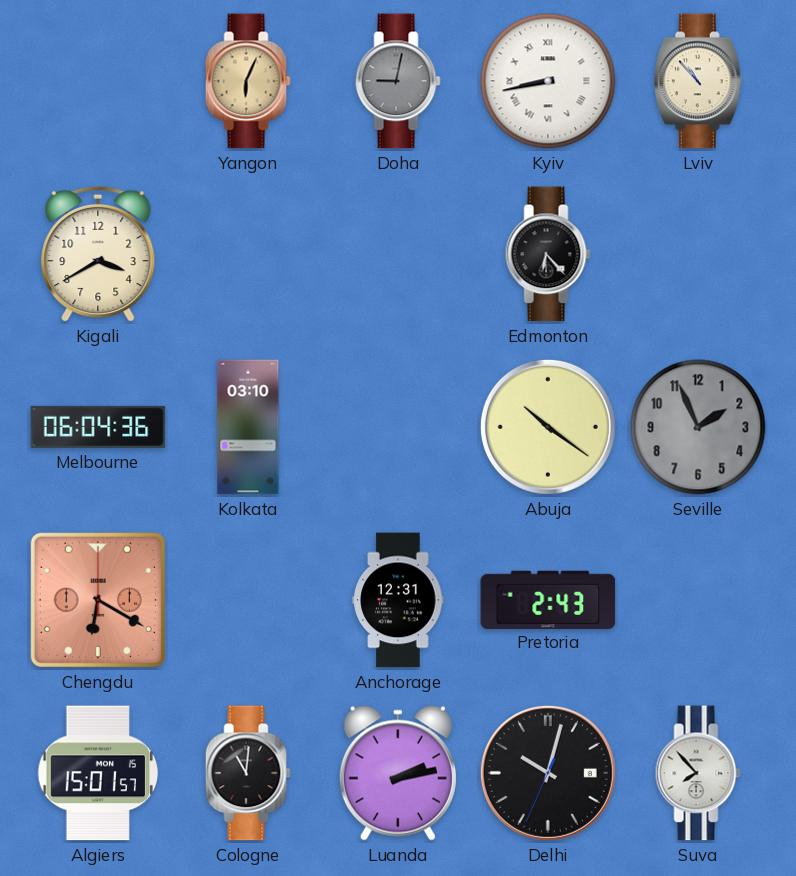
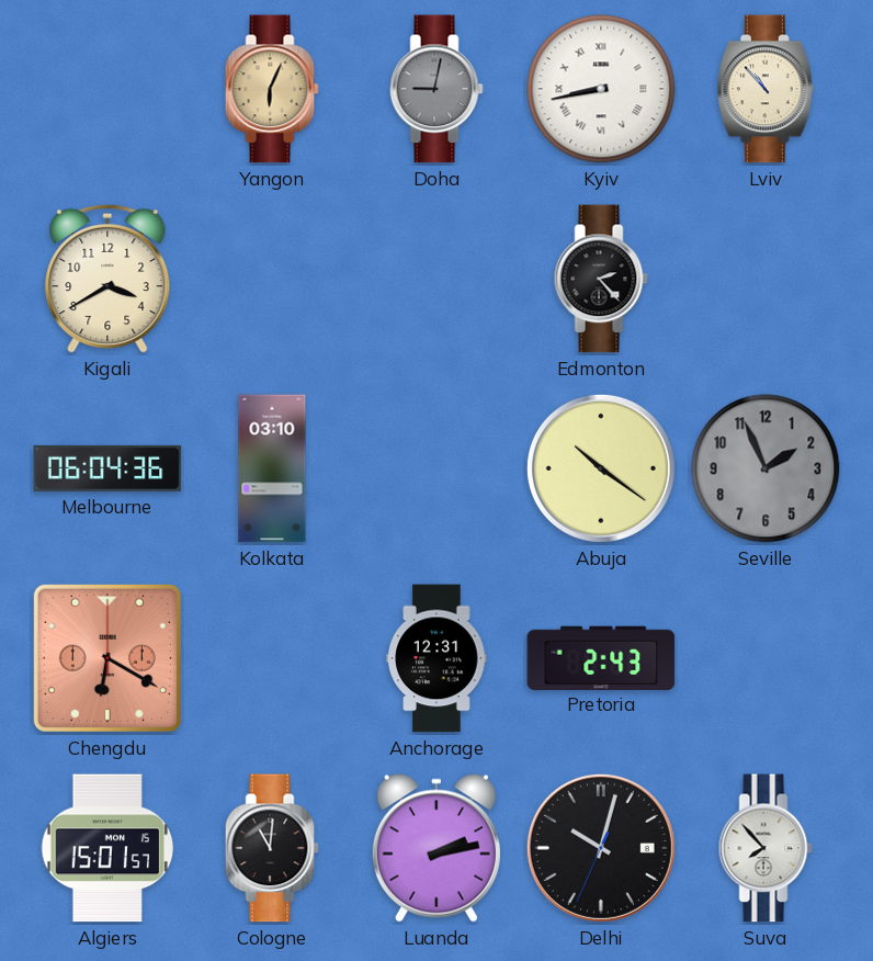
Edmonton: 6:23 -> 2:23
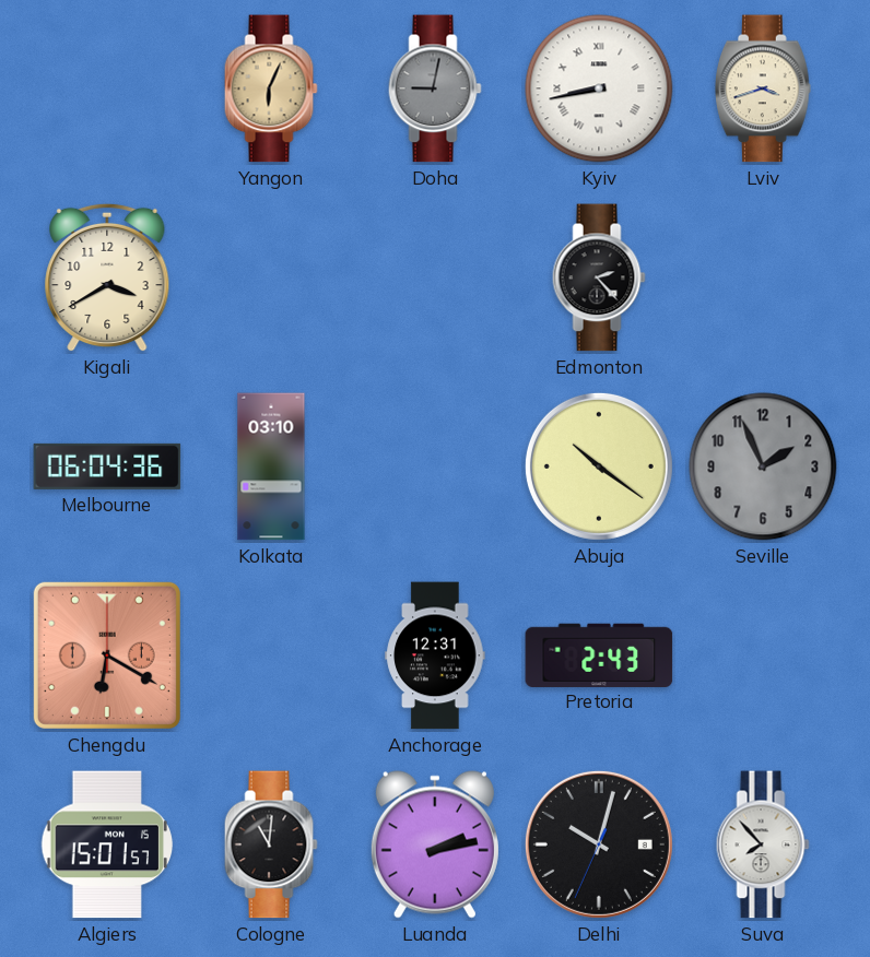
Lviv: 10:53 -> 3:42
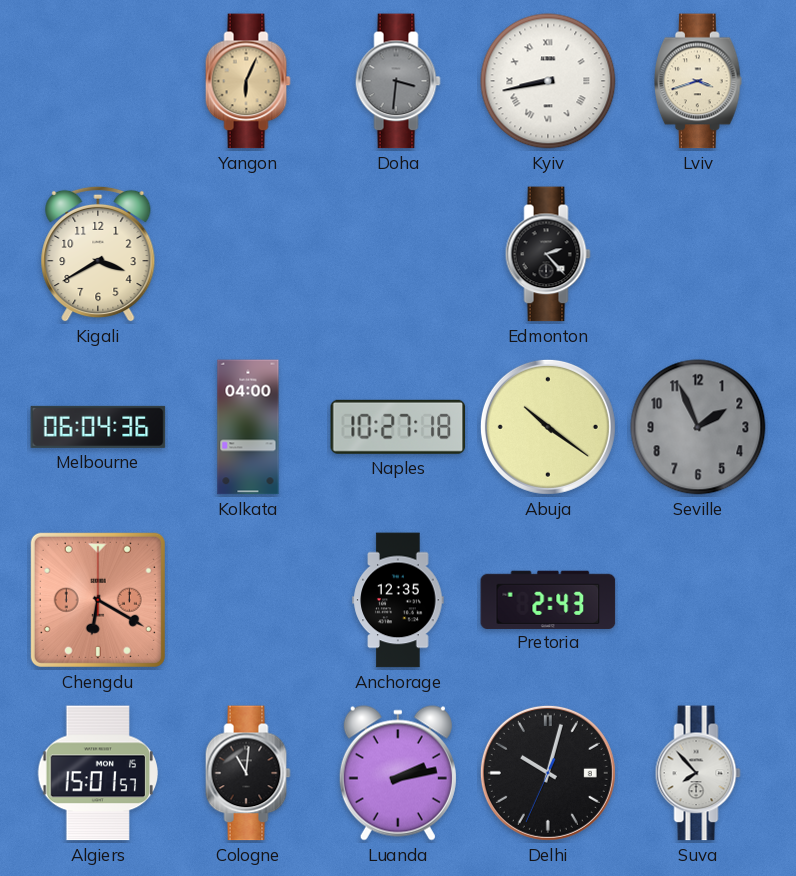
Doha: 9:02 -> 3:31
Kolkata: 03:10 -> 04:00
Naples: none -> 10:27
Anchorage: 12:31 -> 12:35
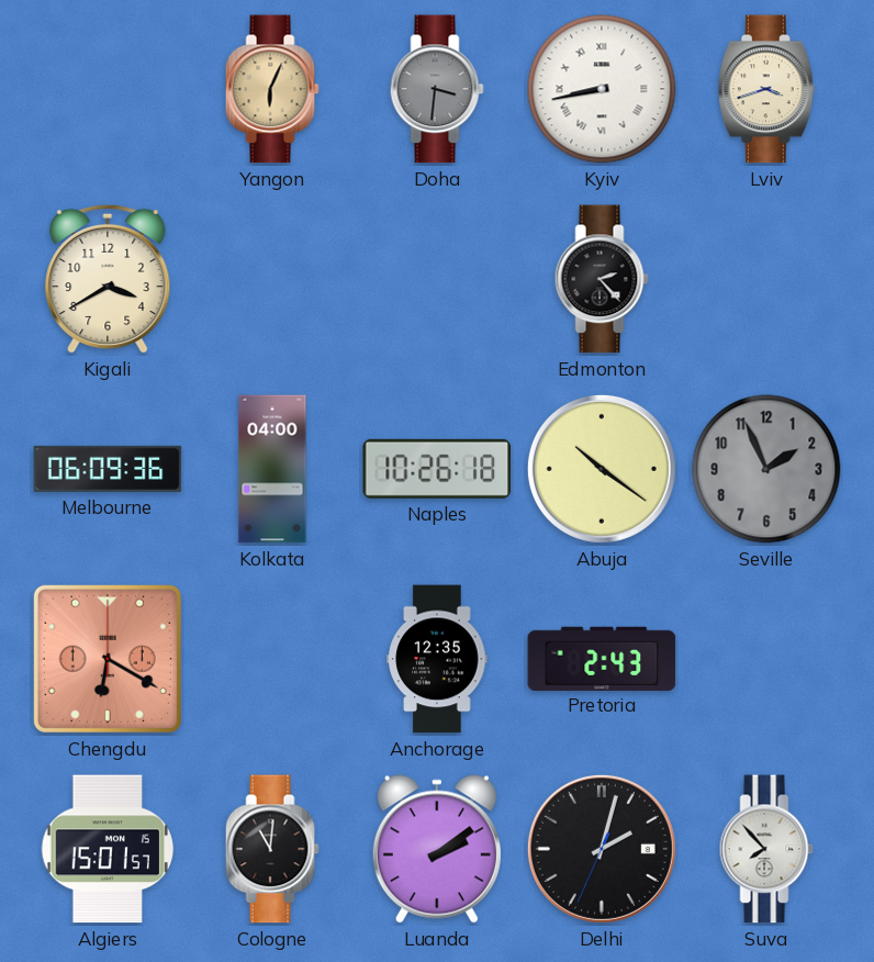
Melbourne: 06:04 -> 06:09
Naples: 10:27 -> 10:26
Luanda: 2:13 -> 2:09
Delhi: 10:02 -> 2:02
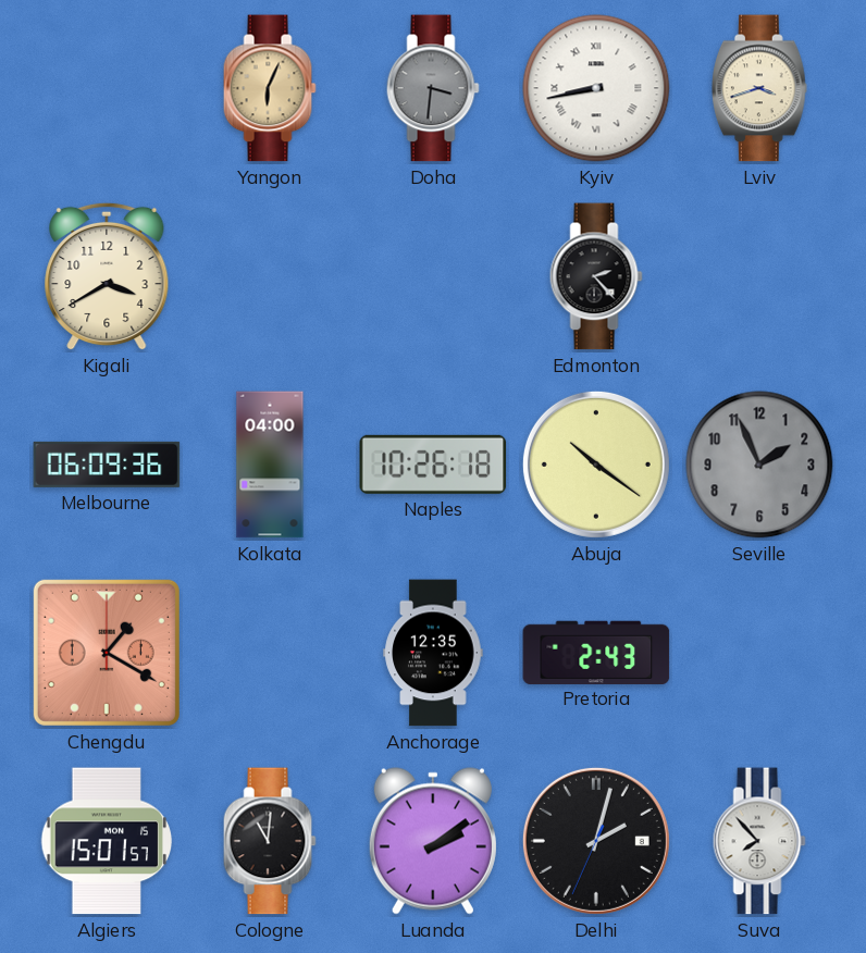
Chengdu: 6:20 -> 1:20
